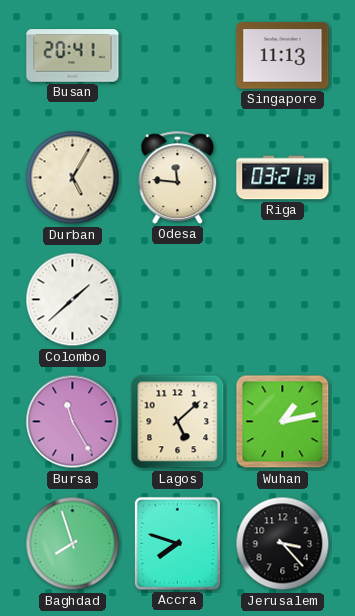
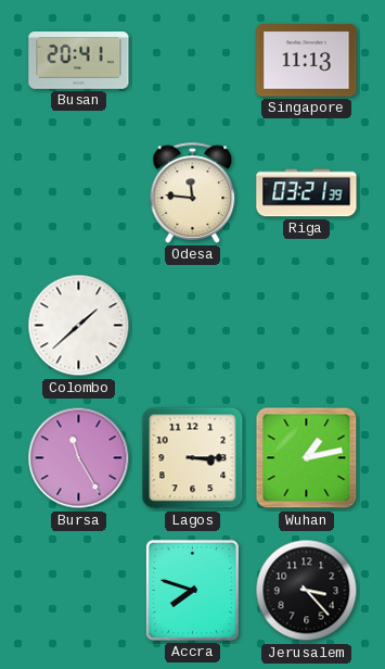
Durban: 5:05 -> none
Lagos: 5:08 -> 3:15
Baghdad: 7:57 -> none
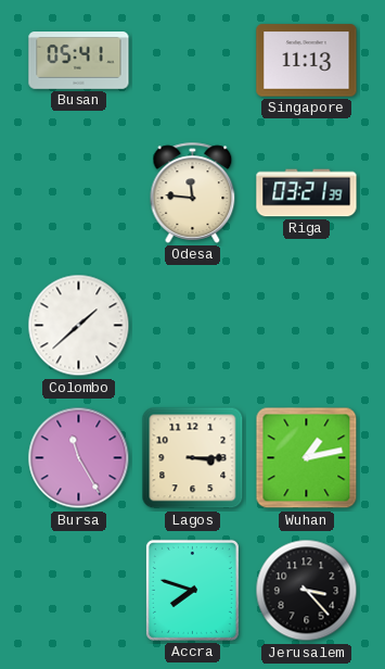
Busan: 20:41 -> 05:41
